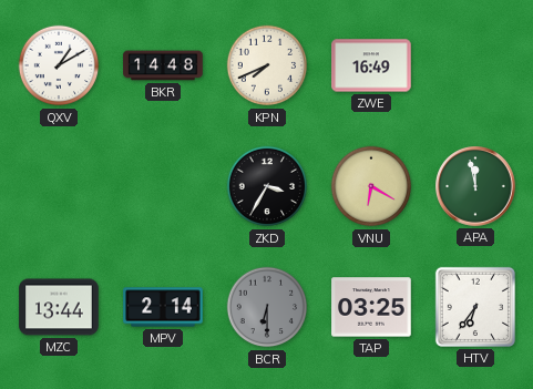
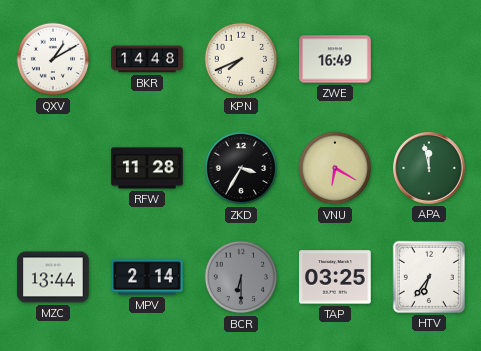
RFW: none -> 11:28
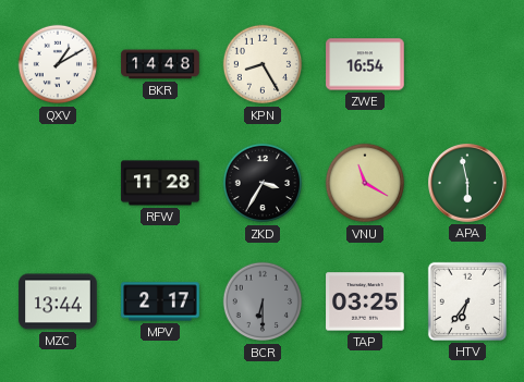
KPN: 7:41 -> 8:25
ZWE: 16:49 -> 16:54
VNU: 6:20 -> 11:20
APA: 11:58 -> 5:58
MPV: 2:14 -> 2:17
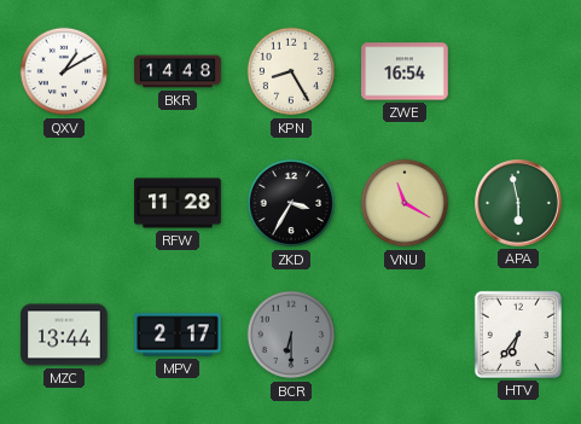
TAP: 03:25 -> none
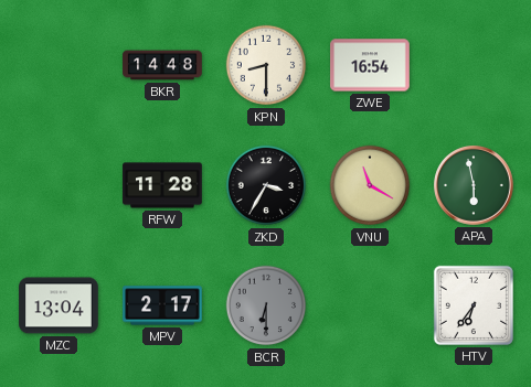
QXV: 1:10 -> none
KPN: 8:25 -> 8:30
MZC: 13:44 -> 13:04
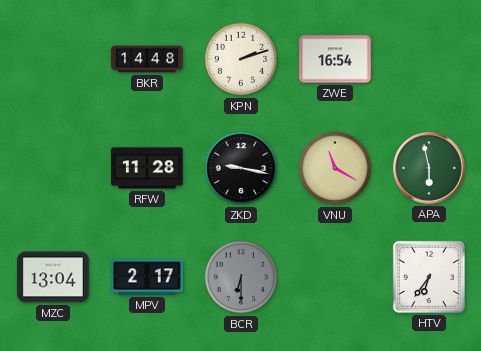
KPN: 8:30 -> 2:12
ZKD: 3:35 -> 9:17
